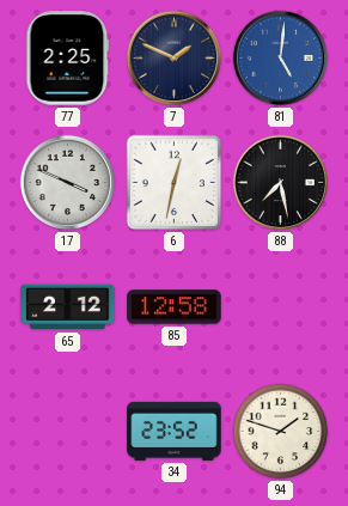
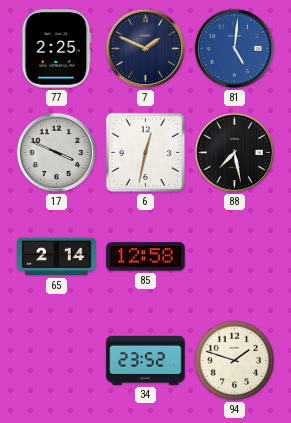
65: 2:12 -> 2:14
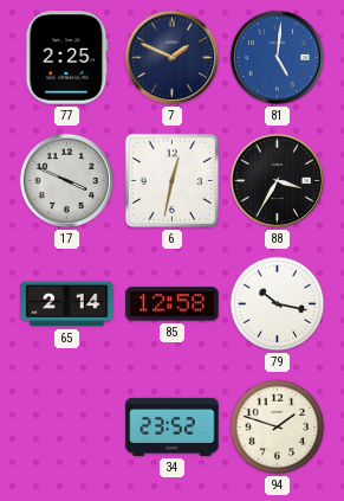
88: 7:28 -> 3:35
79: none -> 10:17
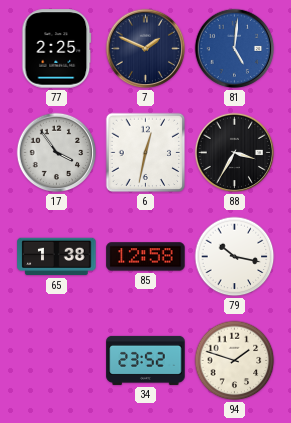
17: 3:49 -> 3:54
65: 2:14 -> 1:38
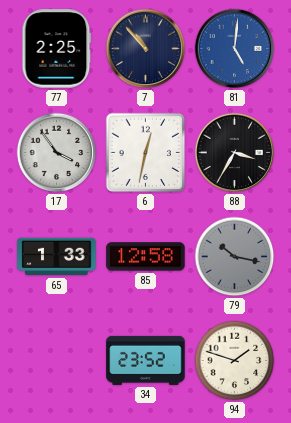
7: 1:49 -> 10:53
65: 1:38 -> 1:33
79 dial: white -> grey
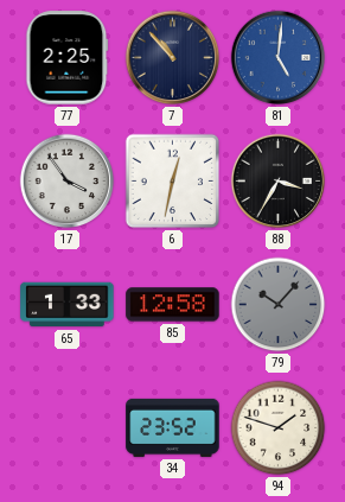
79: 10:17 -> 10:07
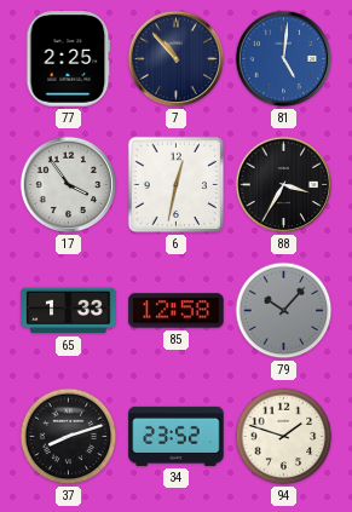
37: none -> 8:12
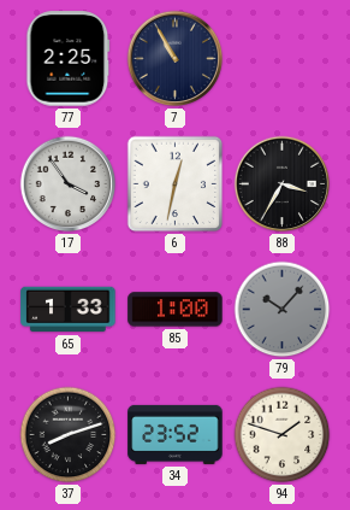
7: 10:53 -> 10:55
81: 5:01 -> none
85: 12:58 -> 1:00
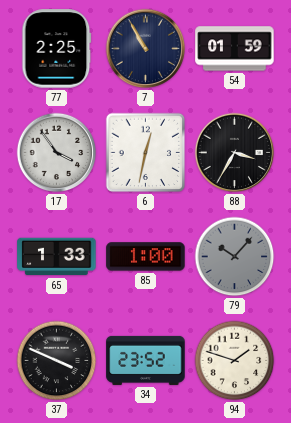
54: none -> 01:59
37: 8:12 -> 3:49
